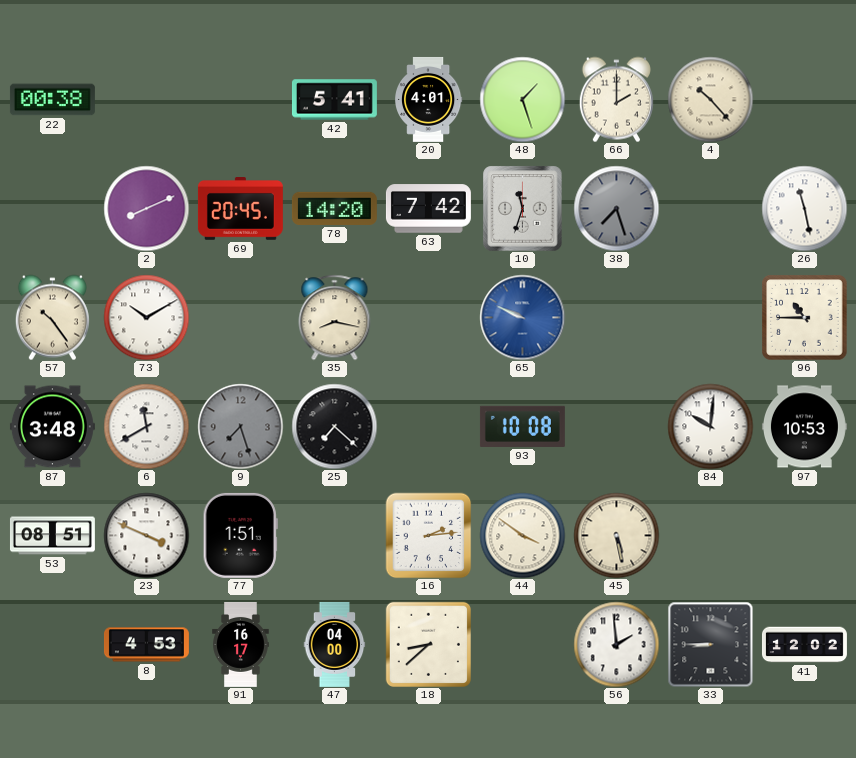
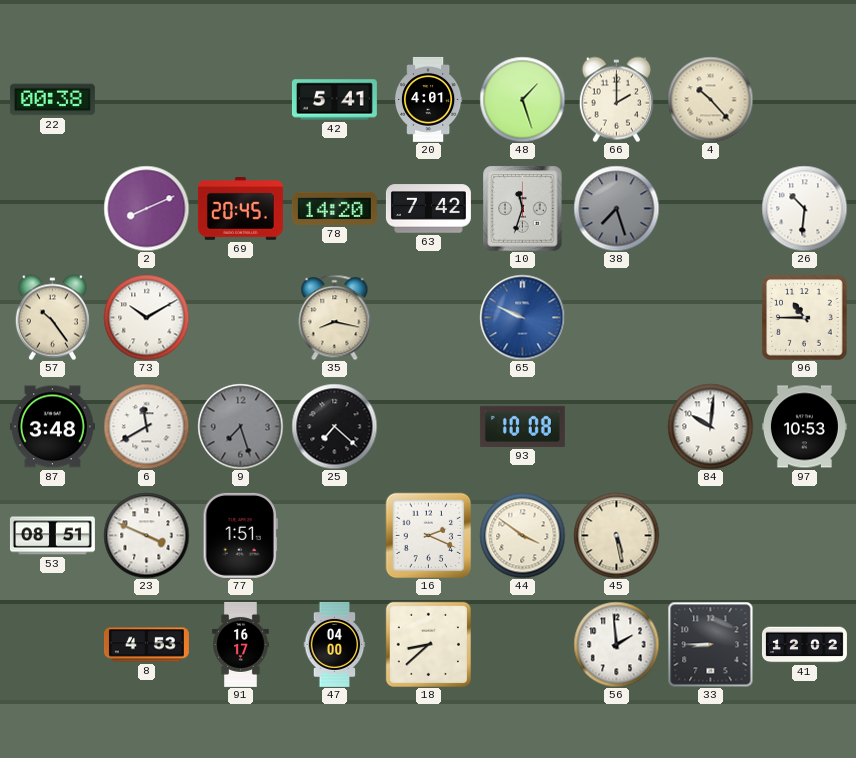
26: 11:28 -> 10:31
16: 2:14 -> 2:19
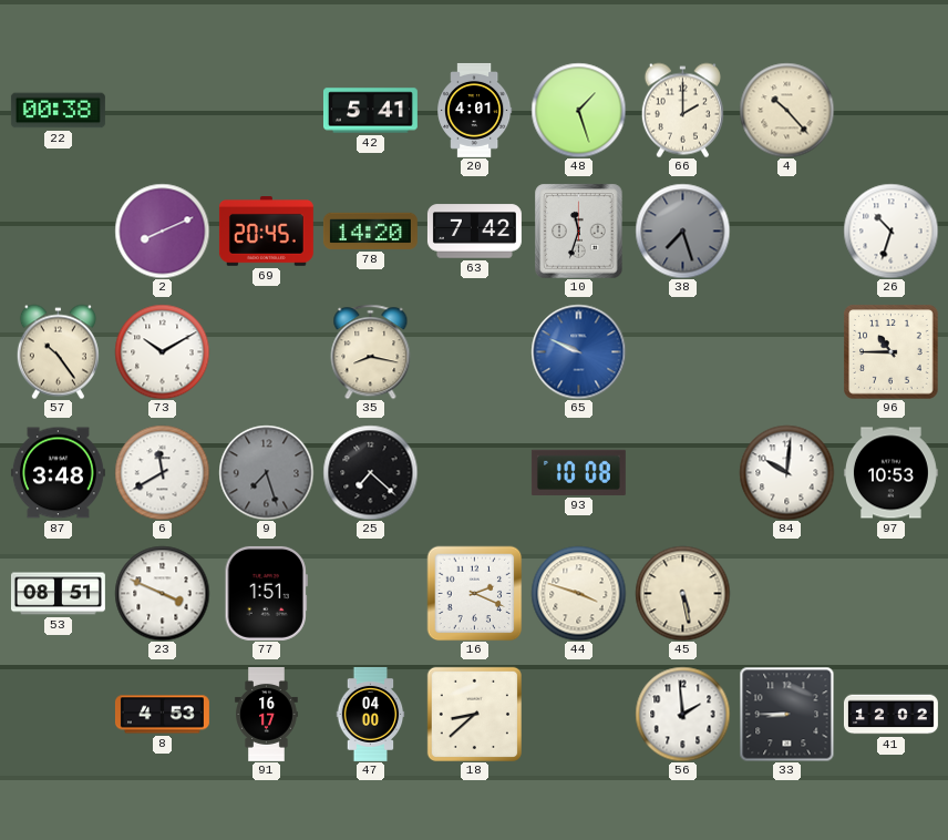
26: 10:31 -> 10:33
44: 3:51 -> 3:48
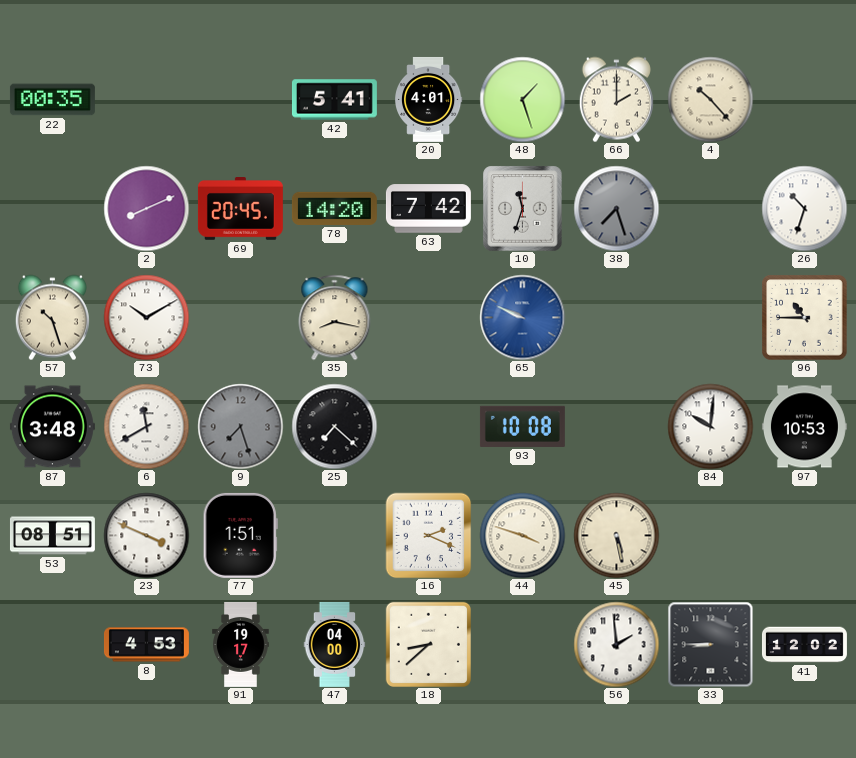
22: 00:38 -> 00:35
57: 10:24 -> 10:27
91: 16:17 -> 19:17
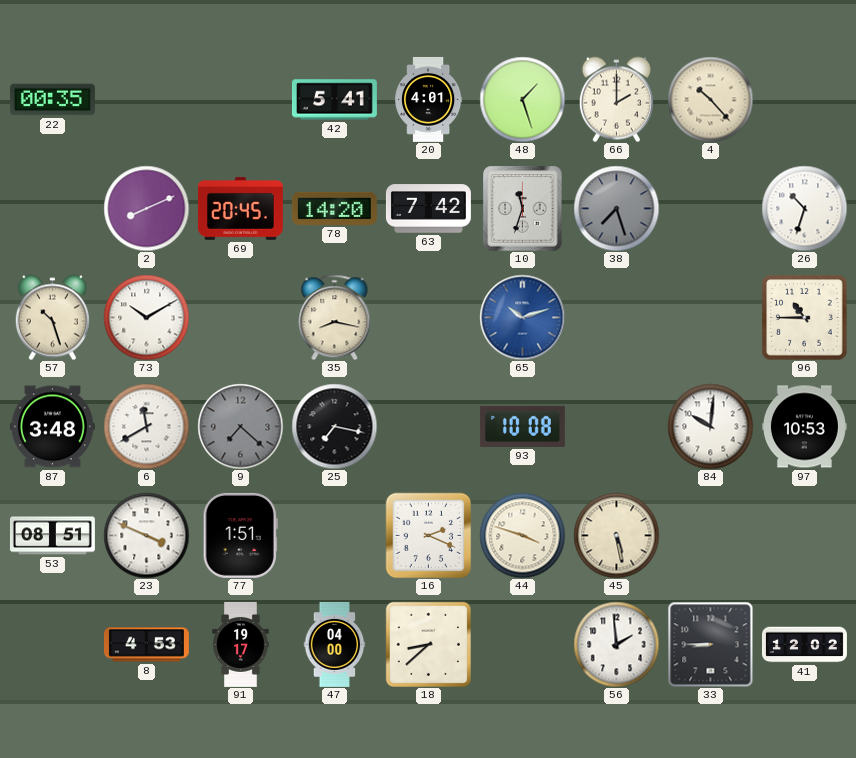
65: 9:49 -> 10:12
9: 7:27 -> 7:22
25: 7:22 -> 7:17
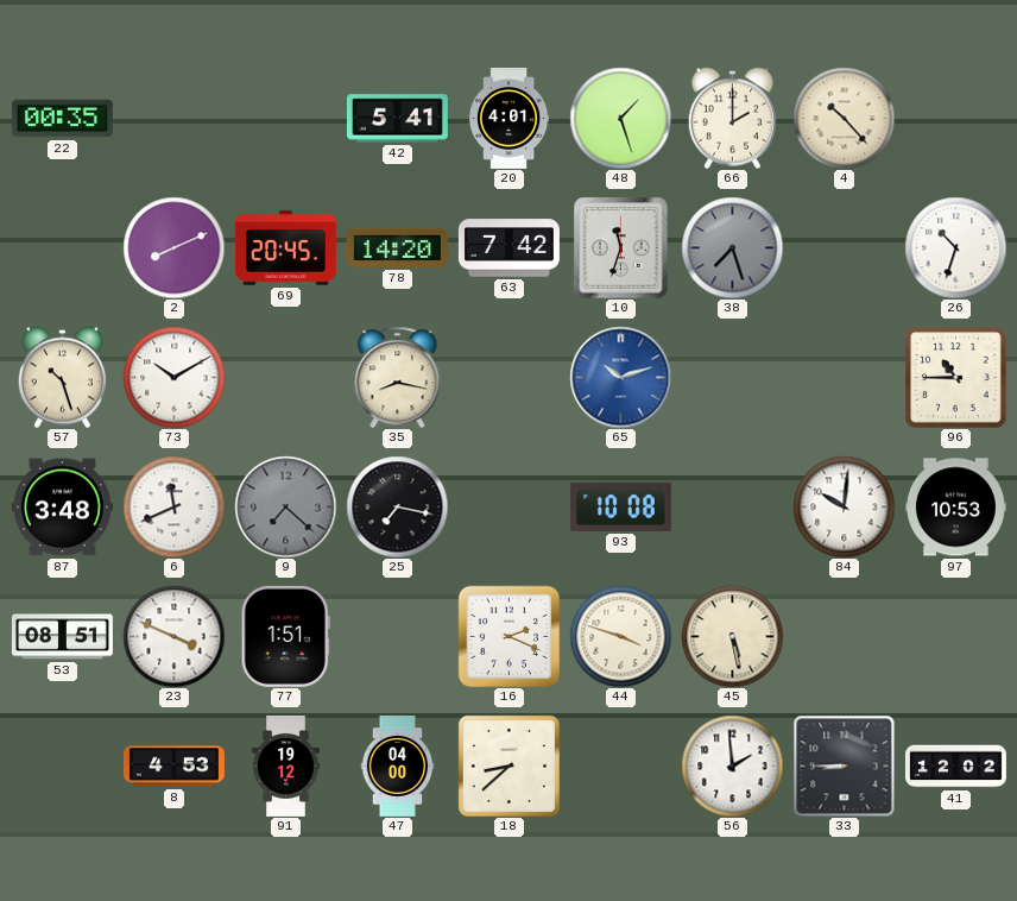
6: 11:40 -> 11:41
91: 19:17 -> 19:12
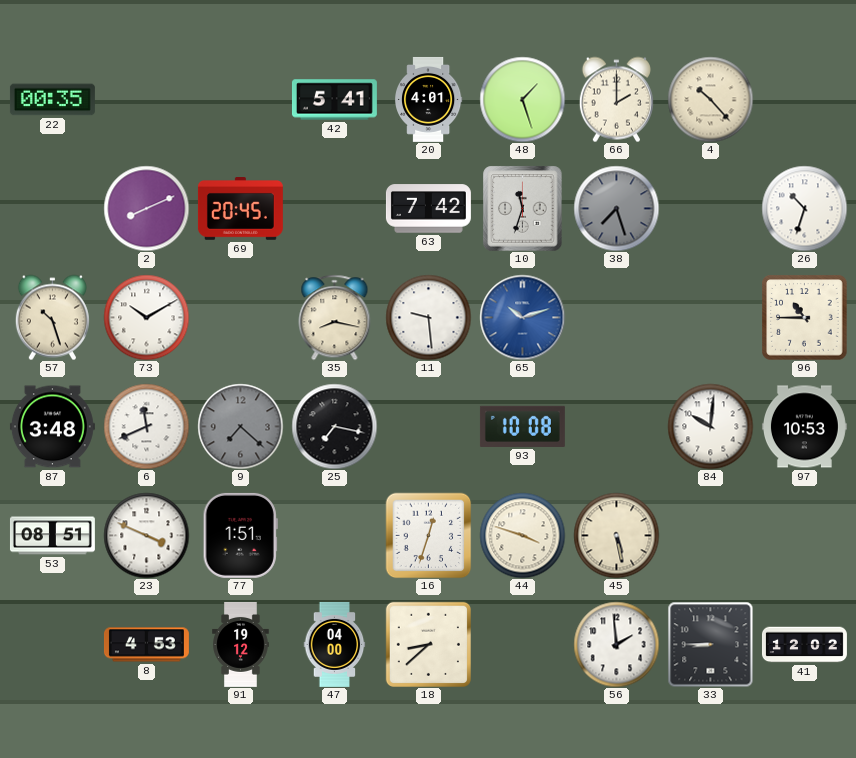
78: 14:20 -> none
11: none -> 9:29
16: 2:19 -> 12:33
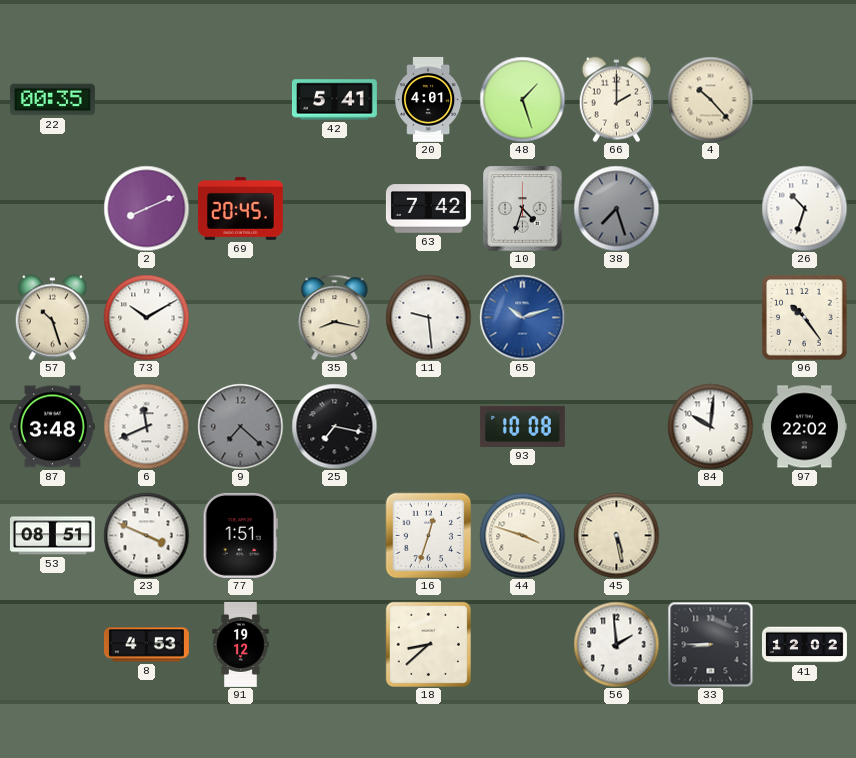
10: 11:33 -> 4:33
96: 10:45 -> 10:24
97: 10:53 -> 22:02
47: 04:00 -> none
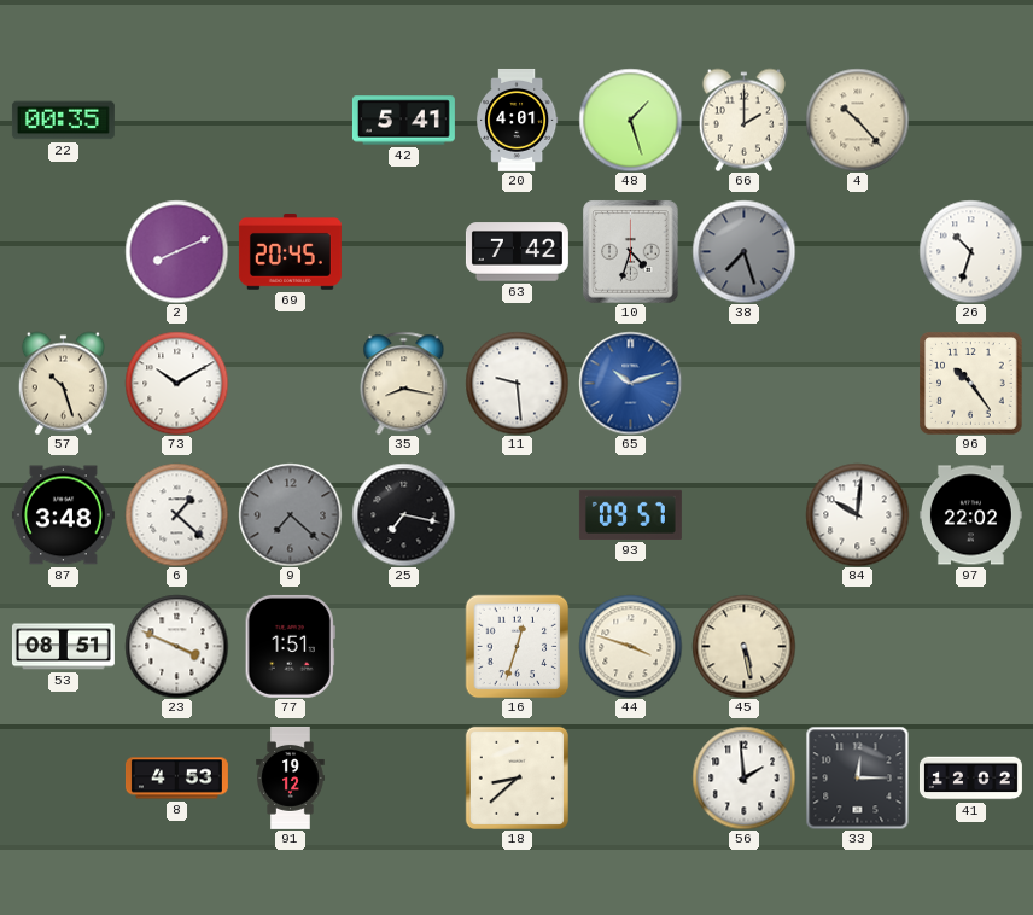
6: 11:41 -> 1:22
93: 10:08 -> 09:57
33: 8:45 -> 12:15
